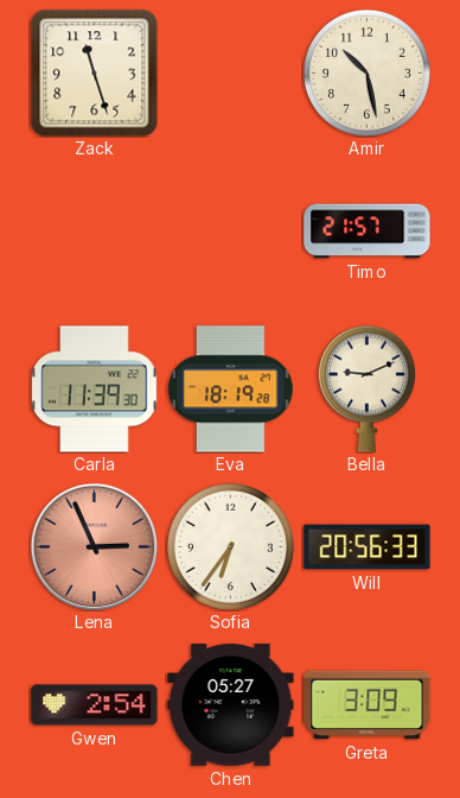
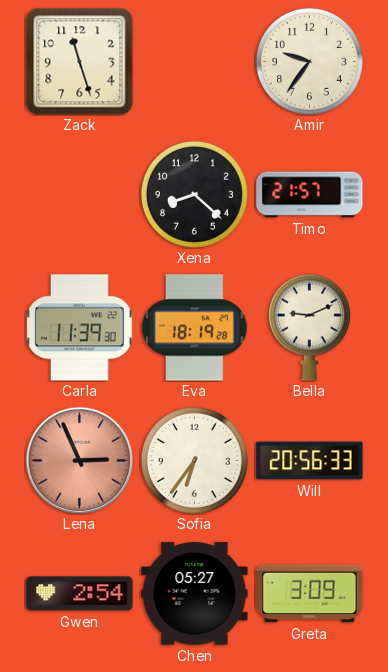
Amir: 10:28 -> 9:36
Xena: none -> 8:22
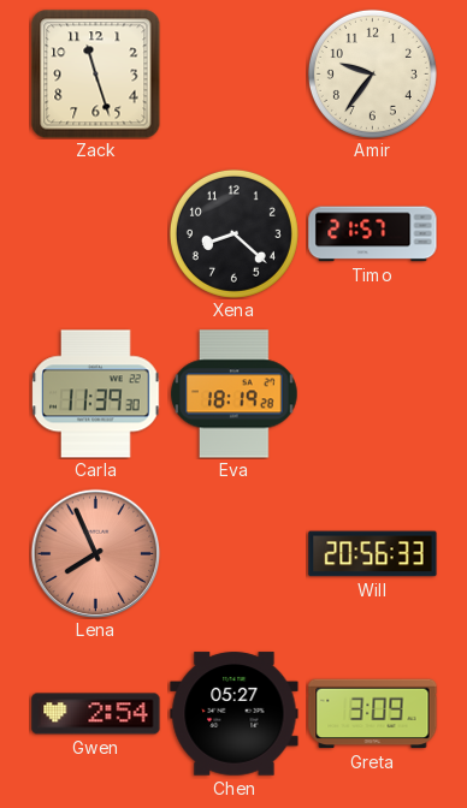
Bella: 9:11 -> none
Lena: 2:56 -> 7:56
Sofia: 6:36 -> none
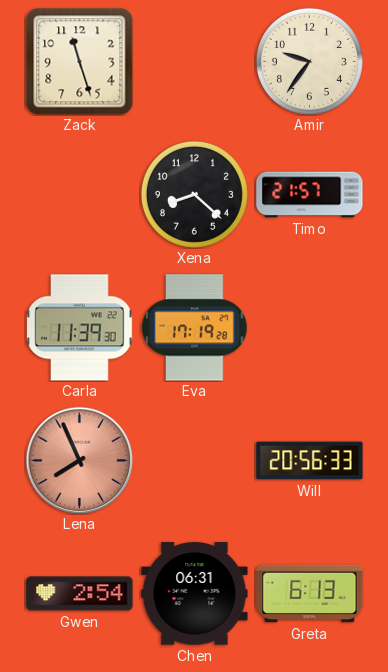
Eva: 18:19 -> 17:19
Chen: 05:27 -> 06:31
Greta: 3:09 -> 6:13
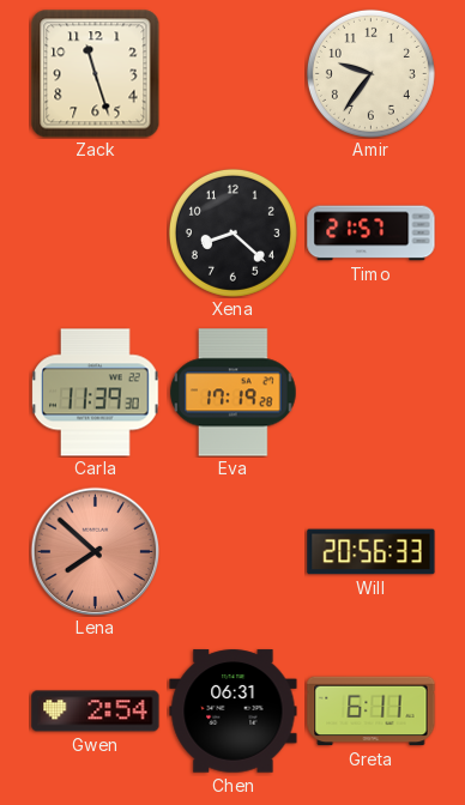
Lena: 7:56 -> 7:52
Greta: 6:13 -> 6:11
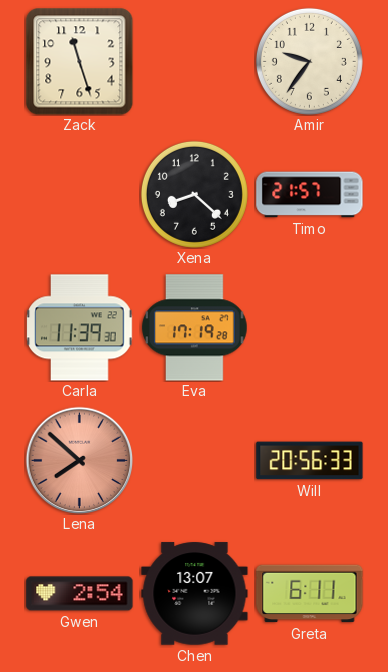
Chen: 06:31 -> 13:07
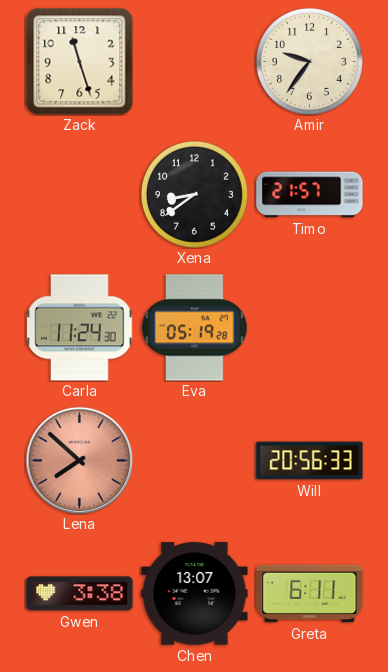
Xena: 8:22 -> 8:39
Carla: 11:39 -> 11:24
Eva: 17:19 -> 05:19
Gwen: 2:54 -> 3:38
